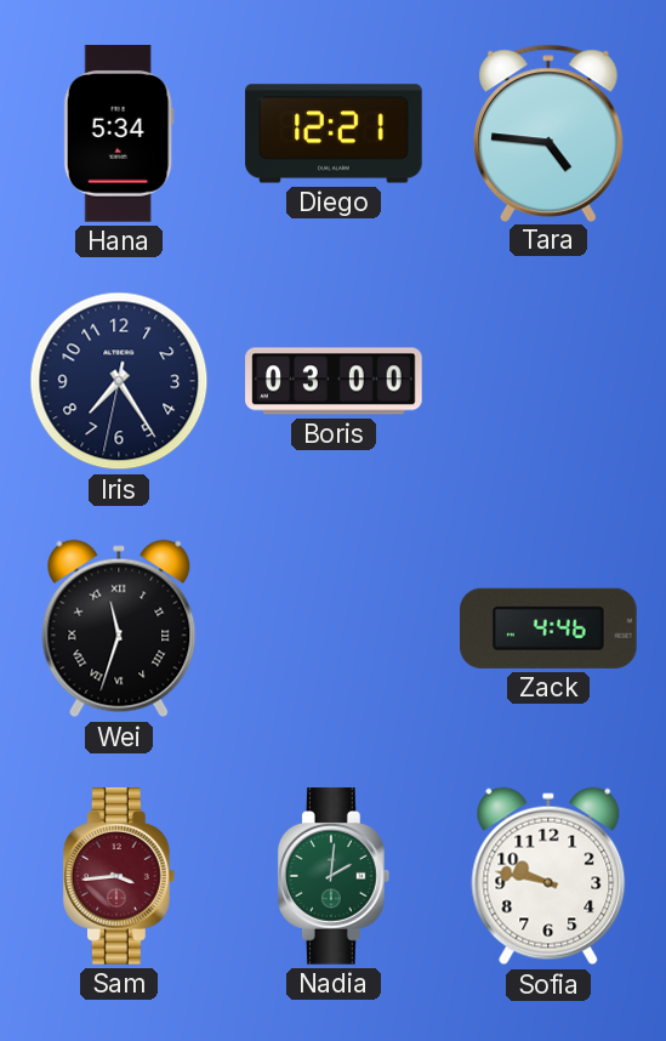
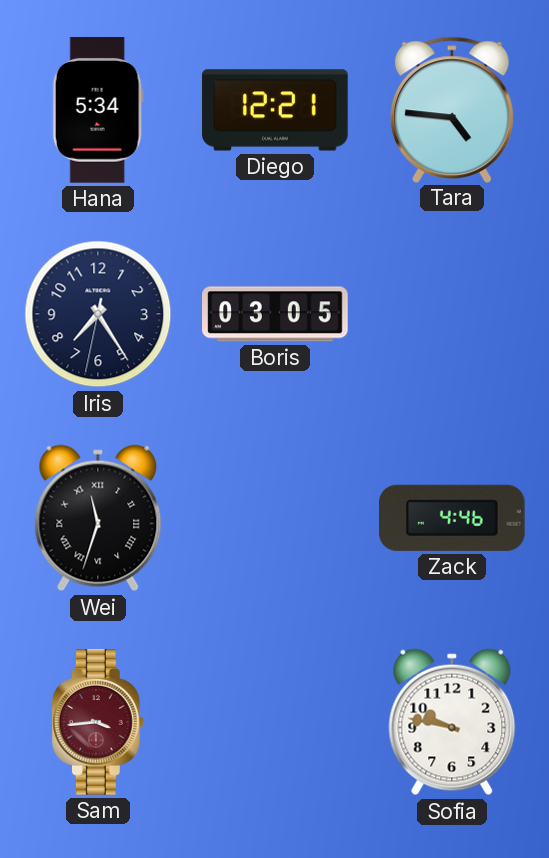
Boris: 03:00 -> 03:05
Nadia: 2:01 -> none
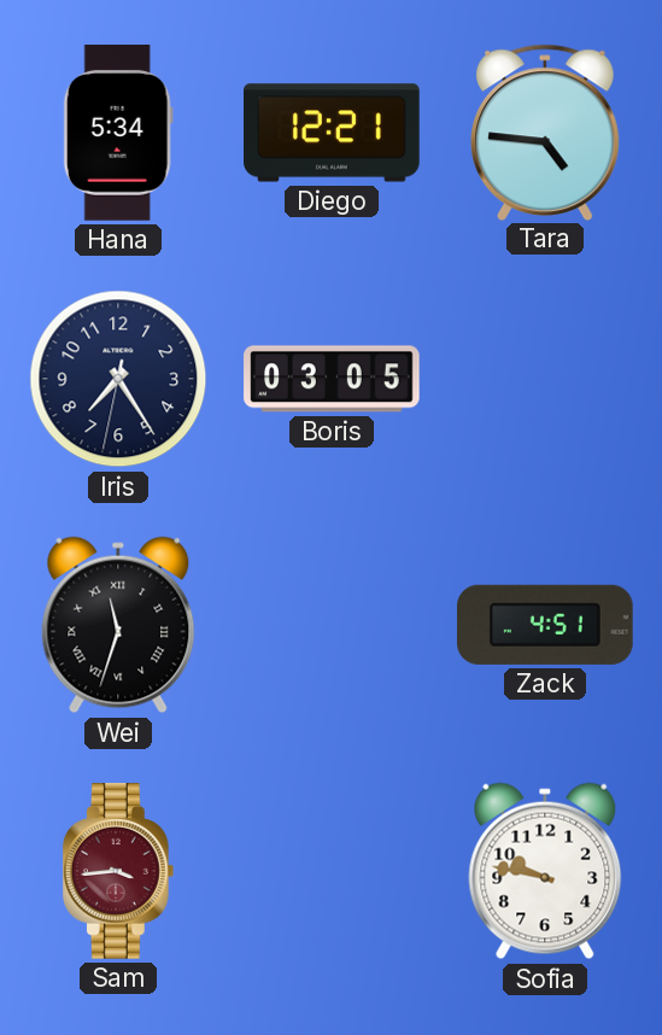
Zack: 4:46 -> 4:51
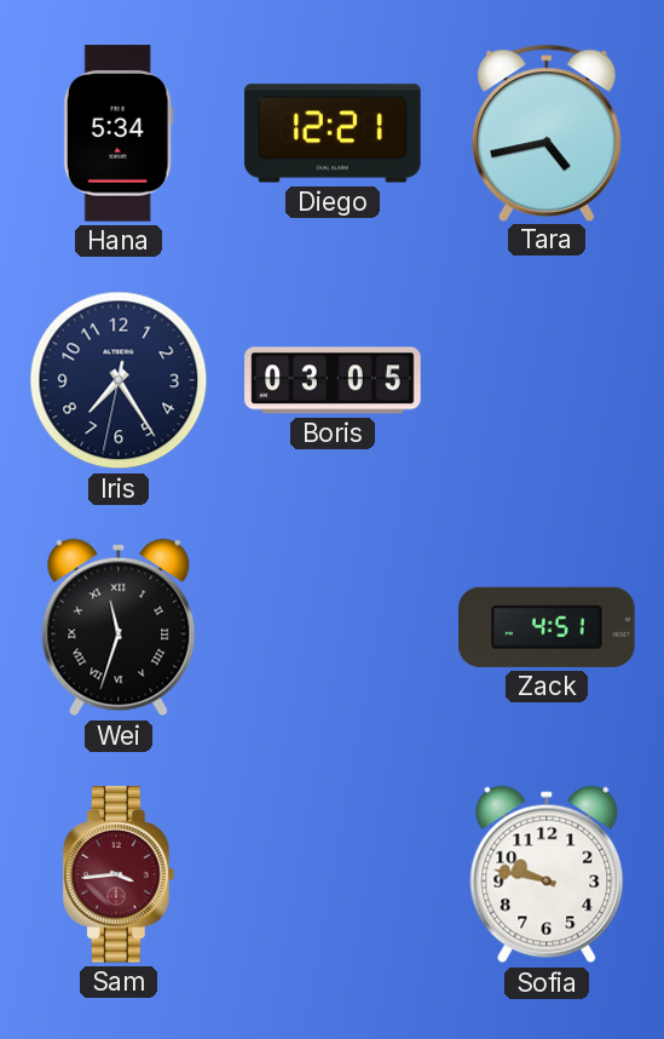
Tara: 4:46 -> 4:43
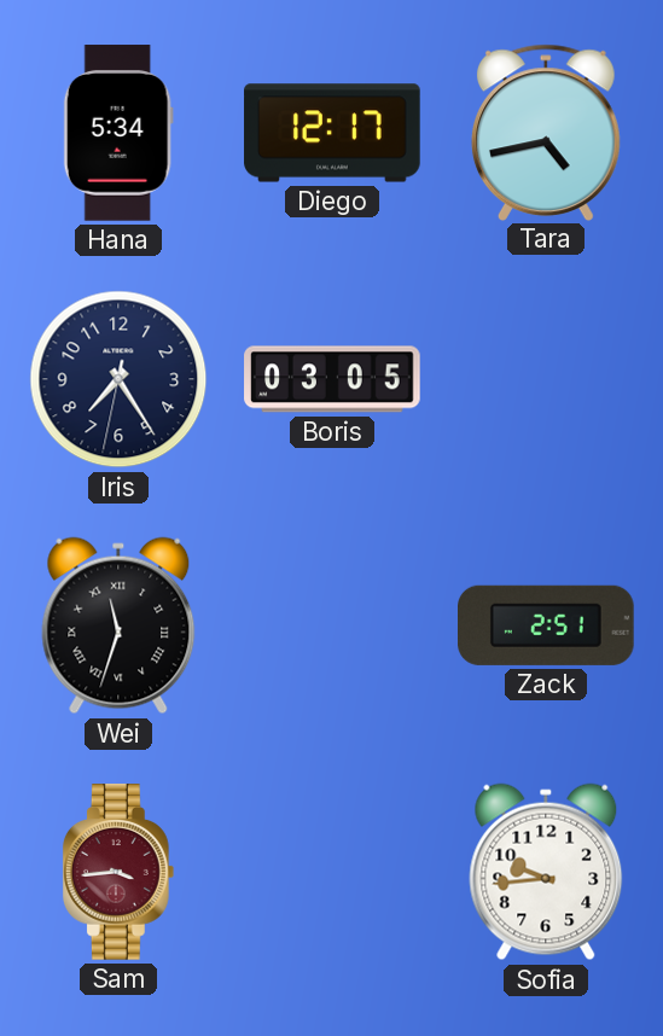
Diego: 12:21 -> 12:17
Zack: 4:51 -> 2:51
Sofia: 9:47 -> 9:44
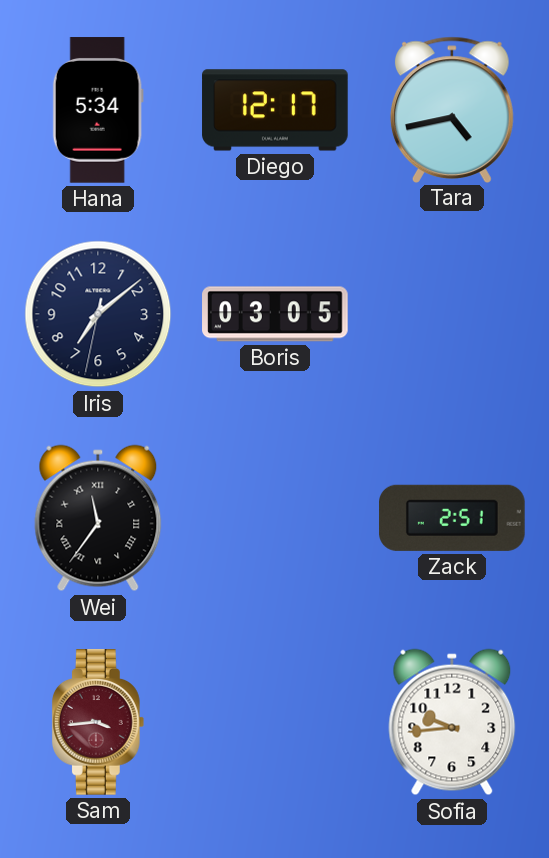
Iris: 7:24 -> 7:08
Wei: 11:33 -> 11:36
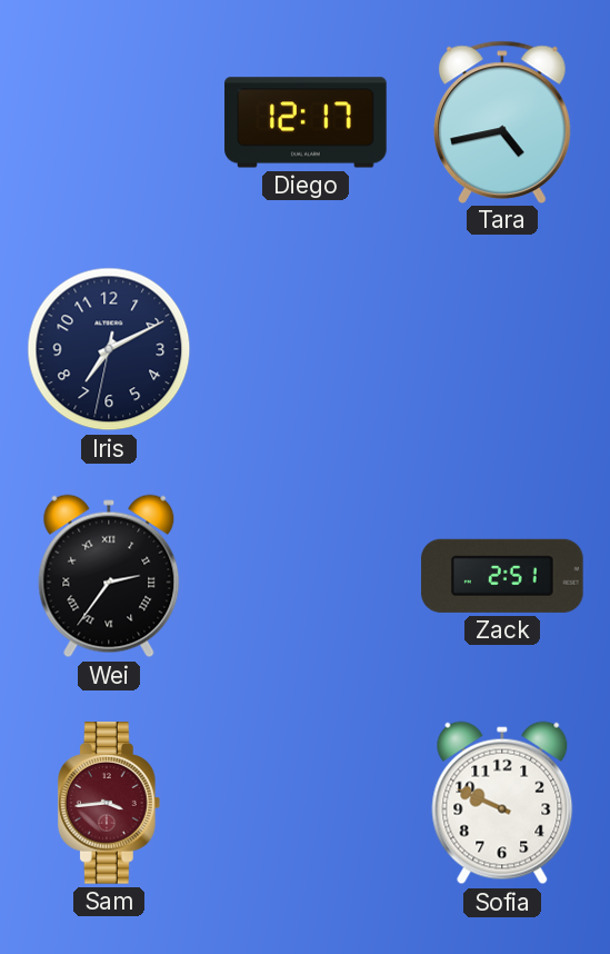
Hana: 5:34 -> none
Iris: 7:08 -> 7:10
Boris: 03:05 -> none
Wei: 11:36 -> 2:36
Sofia: 9:44 -> 9:49
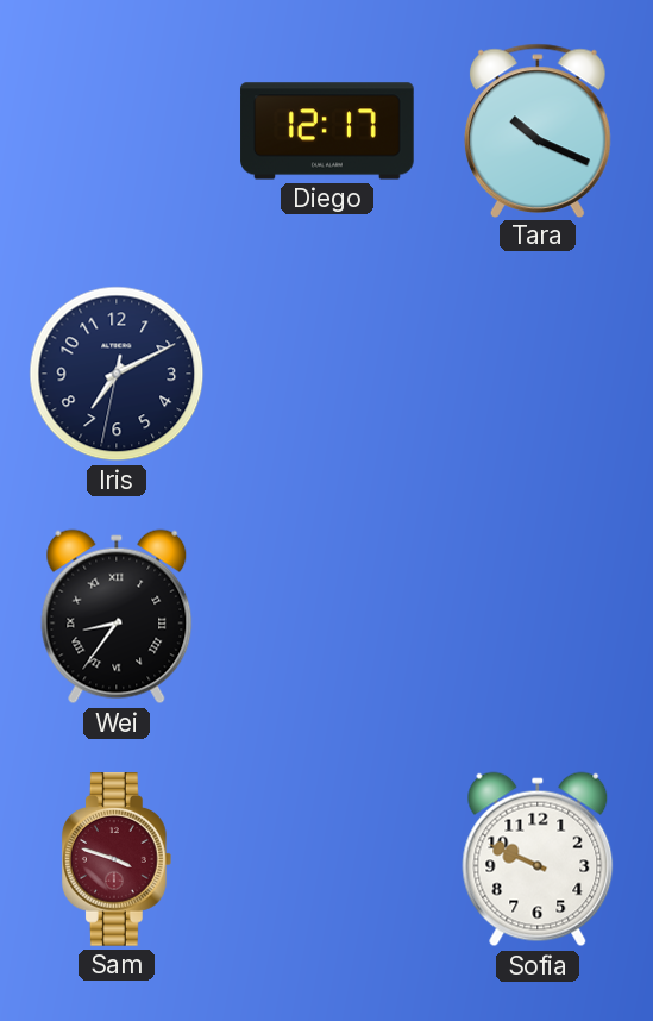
Tara: 4:43 -> 10:19
Wei: 2:36 -> 8:36
Zack: 2:51 -> none
Sam: 3:44 -> 3:48
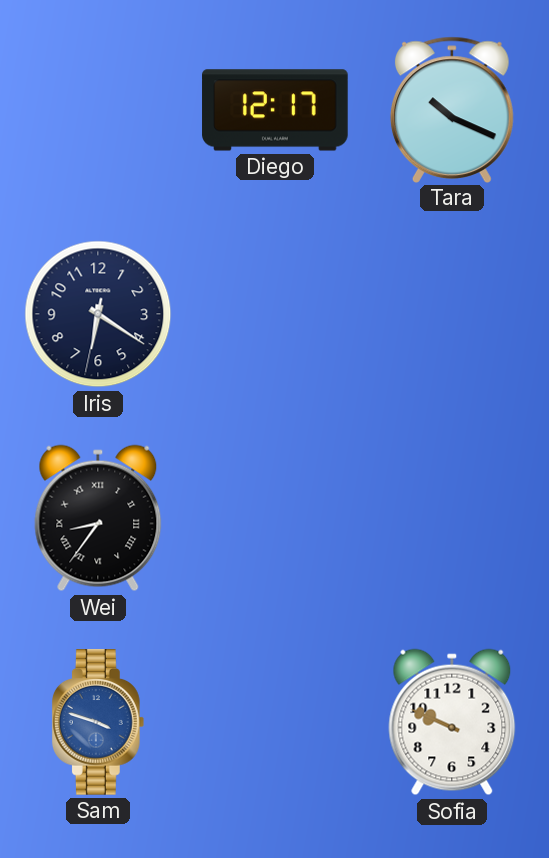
Iris: 7:10 -> 6:20
Sam dial: burgundy -> blue
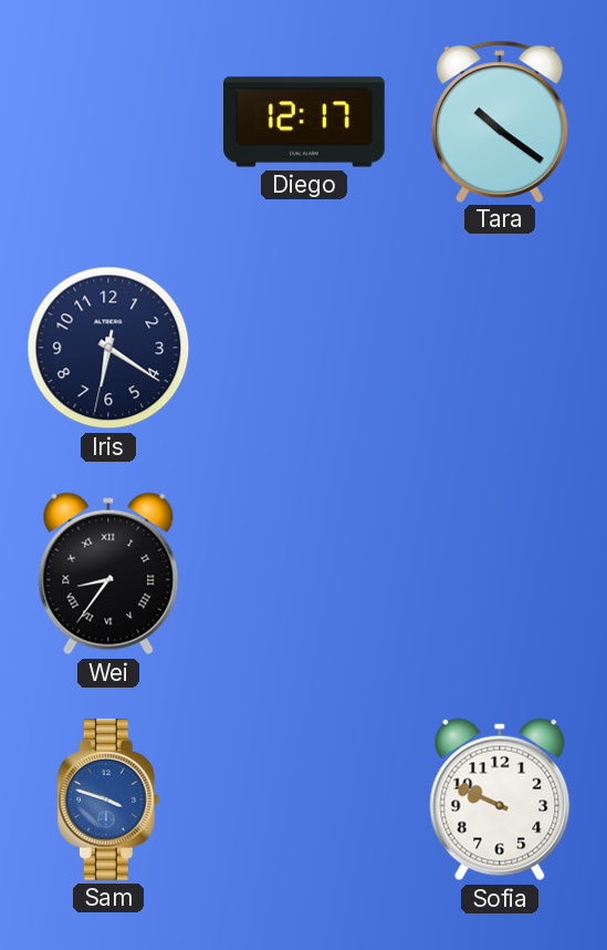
Tara: 10:19 -> 10:21
